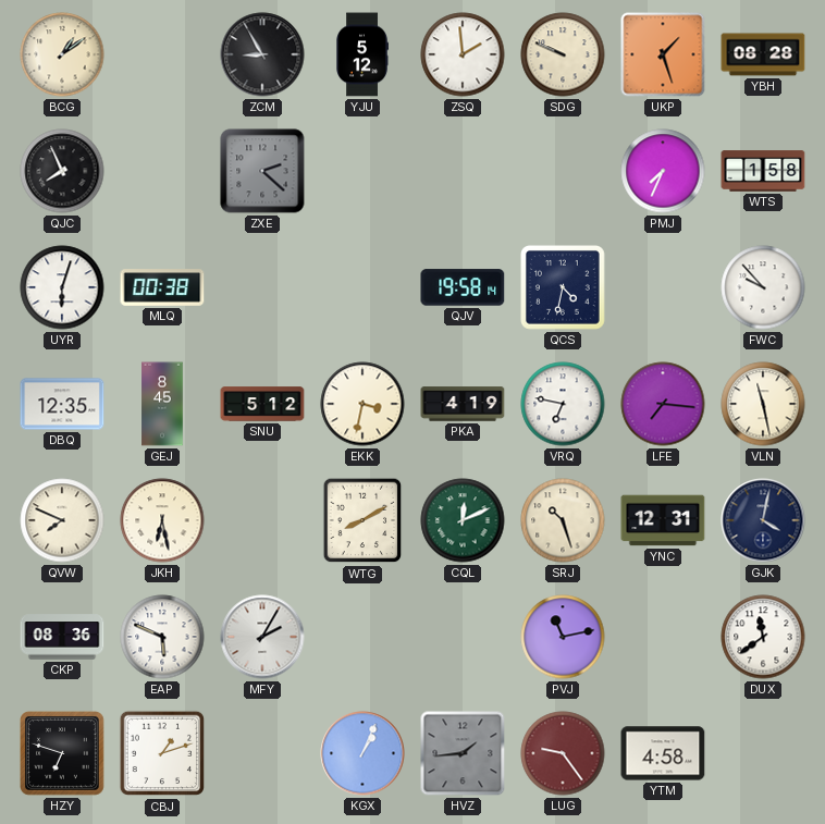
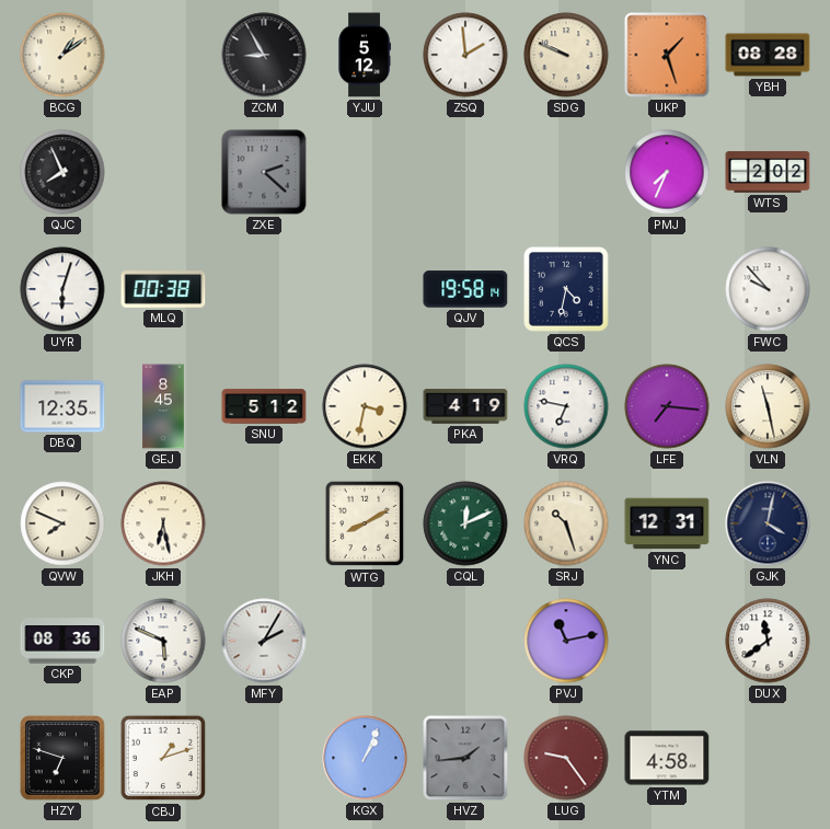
WTS: 1:58 -> 2:02
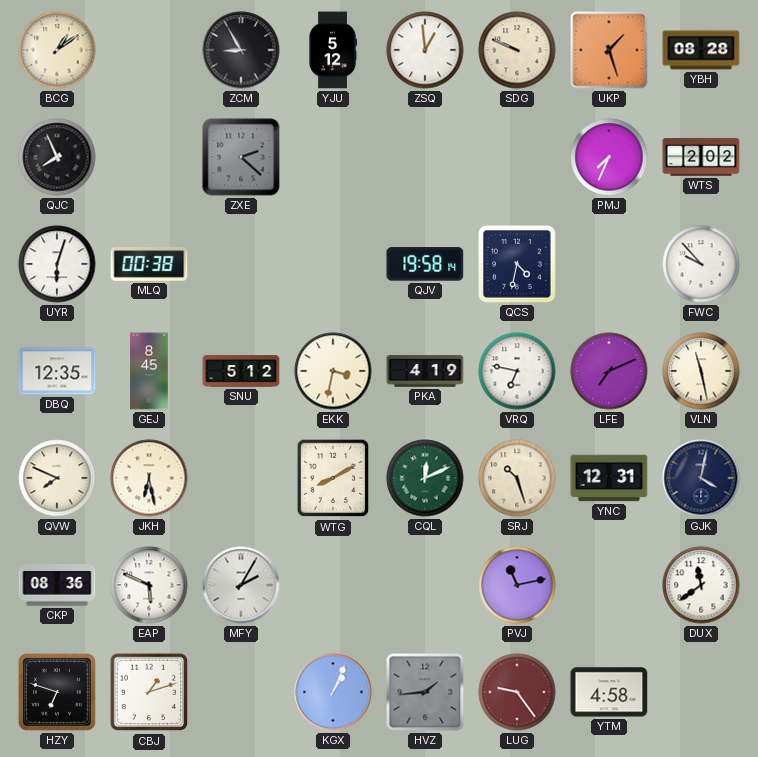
ZSQ: 1:59 -> 12:59
LFE: 7:16 -> 7:11
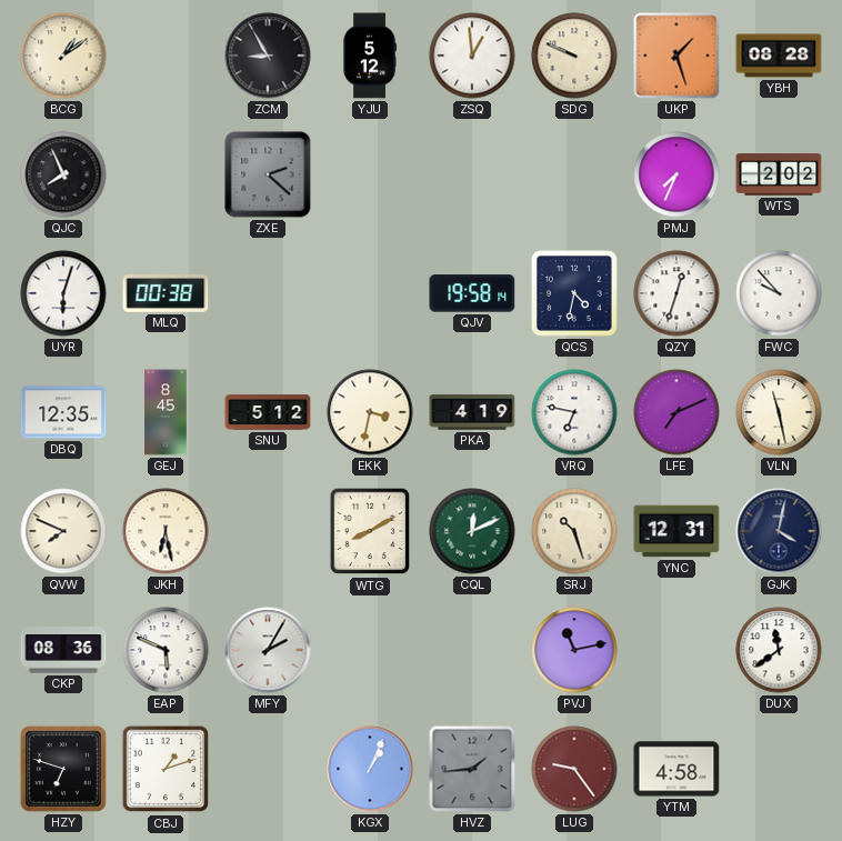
QZY: none -> 12:33
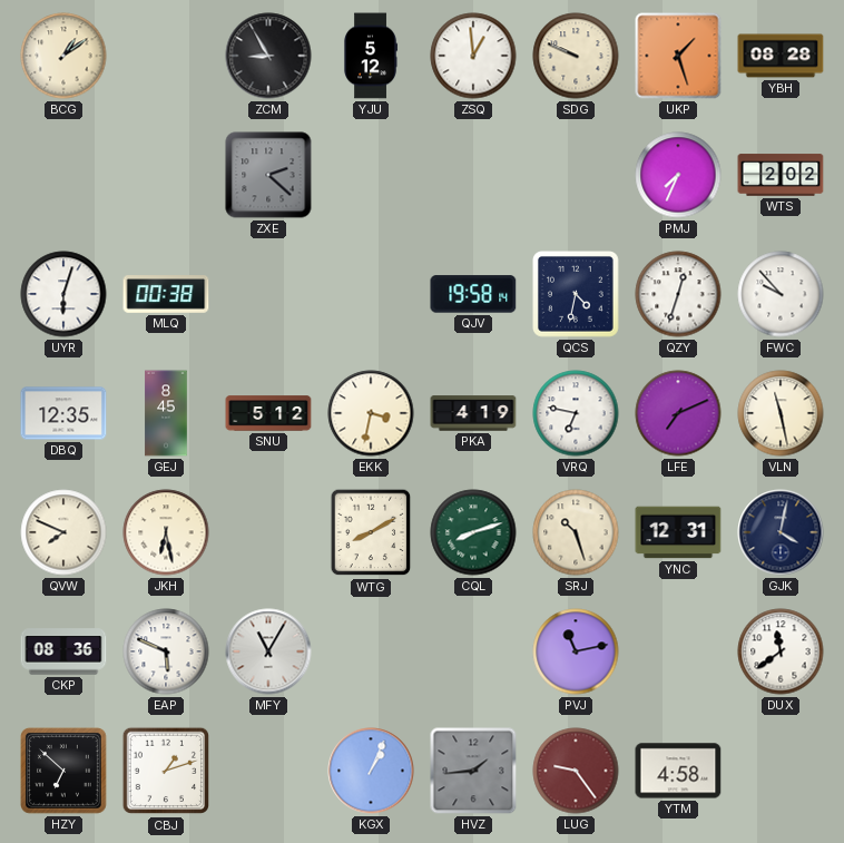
QJC: 7:56 -> none
CQL: 12:11 -> 8:12
MFY: 2:05 -> 11:05
HZY: 6:48 -> 6:52
